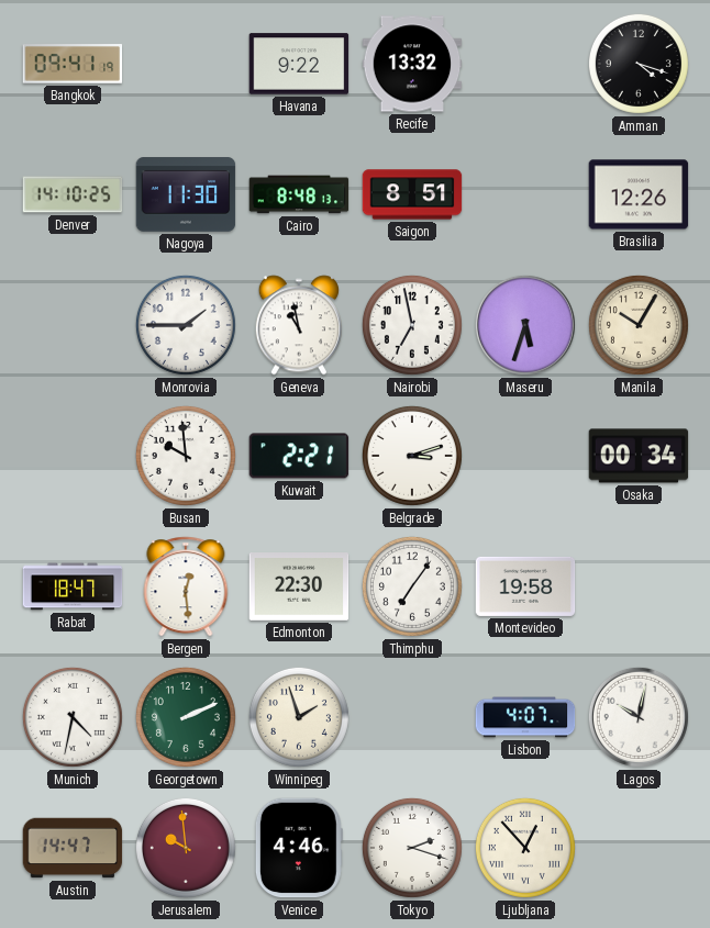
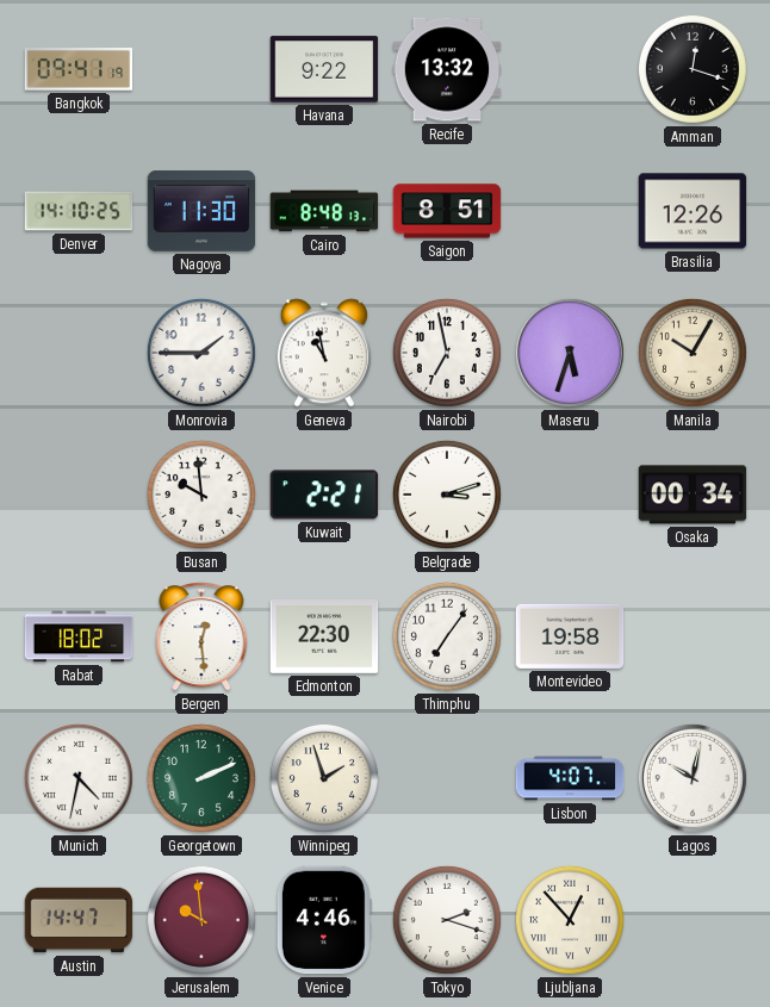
Amman: 4:18 -> 12:18
Rabat: 18:47 -> 18:02
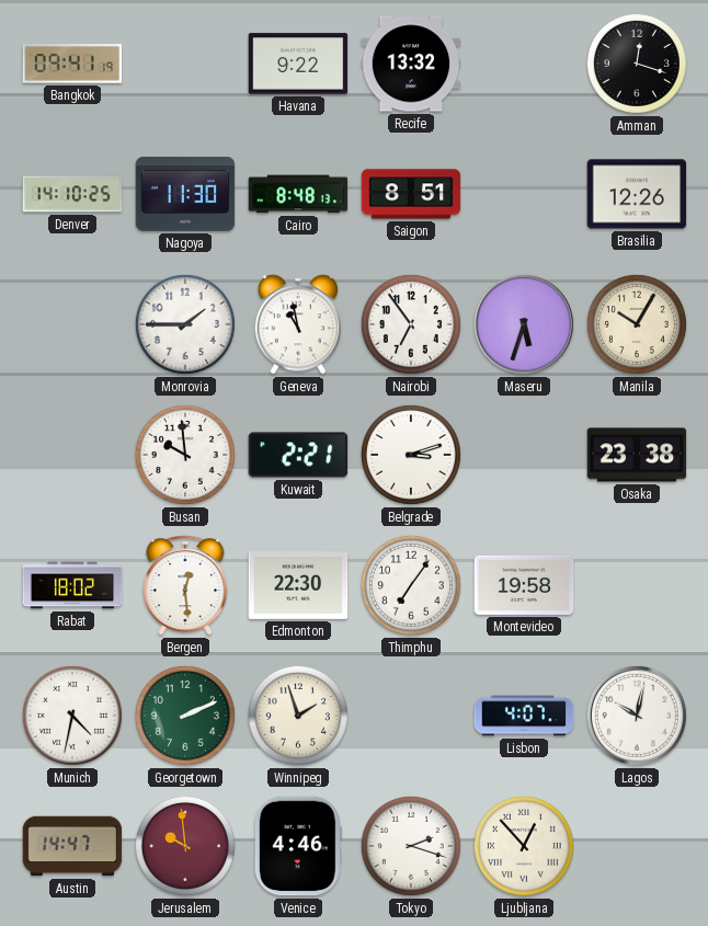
Nairobi: 6:58 -> 6:54
Osaka: 00:34 -> 23:38
